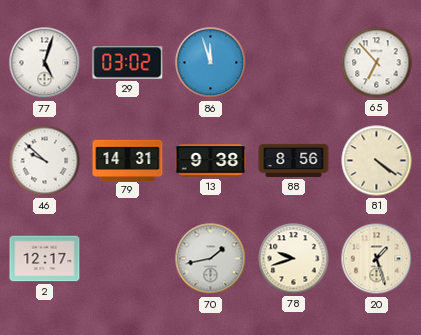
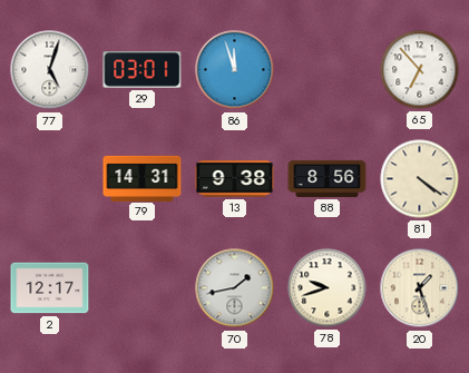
29: 03:02 -> 03:01
46: 9:52 -> none
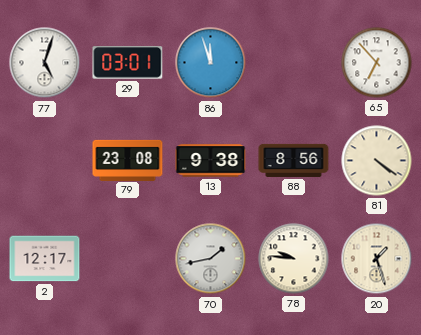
79: 14:31 -> 23:08
78: 9:42 -> 9:46
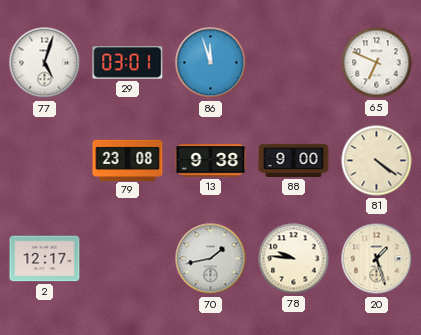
65: 6:53 -> 6:49
88: 8:56 -> 9:00
